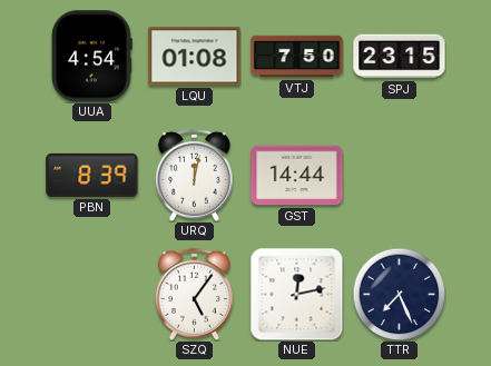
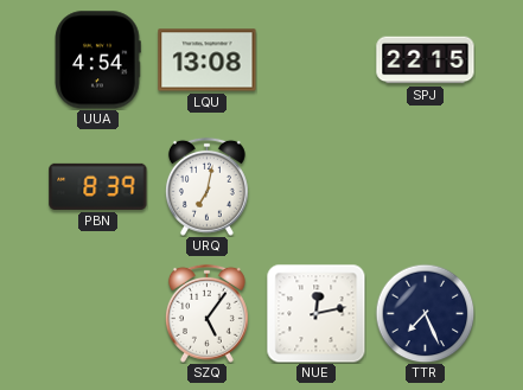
LQU: 01:08 -> 13:08
VTJ: 7:50 -> none
SPJ: 23:15 -> 22:15
URQ: 12:02 -> 7:02
GST: 14:44 -> none
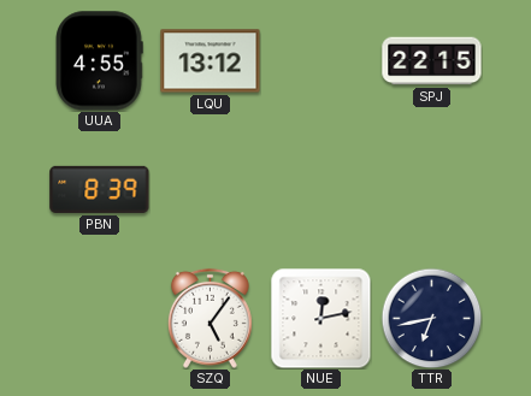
UUA: 4:54 -> 4:55
LQU: 13:08 -> 13:12
URQ: 7:02 -> none
TTR: 7:26 -> 6:43
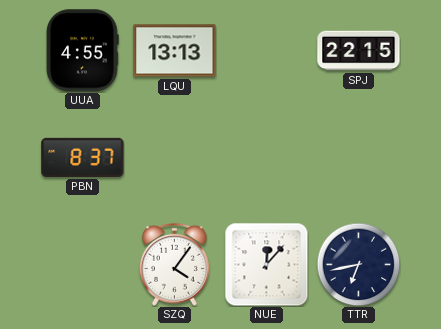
LQU: 13:12 -> 13:13
PBN: 8:39 -> 8:37
SZQ: 5:06 -> 4:06
NUE: 12:13 -> 12:07
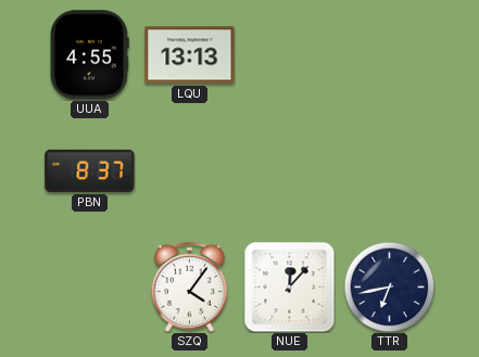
SPJ: 22:15 -> none
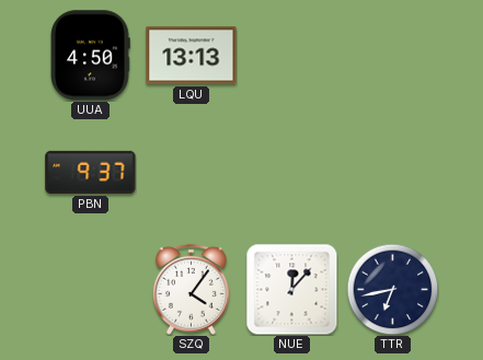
UUA: 4:55 -> 4:50
PBN: 8:37 -> 9:37
